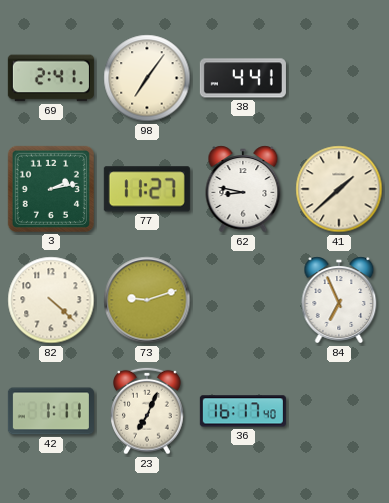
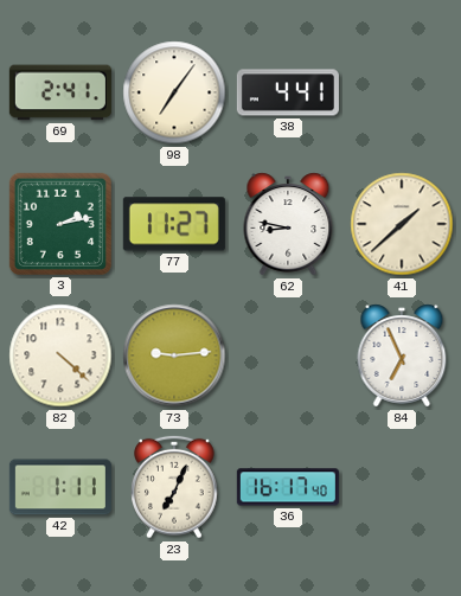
73: 9:12 -> 9:14
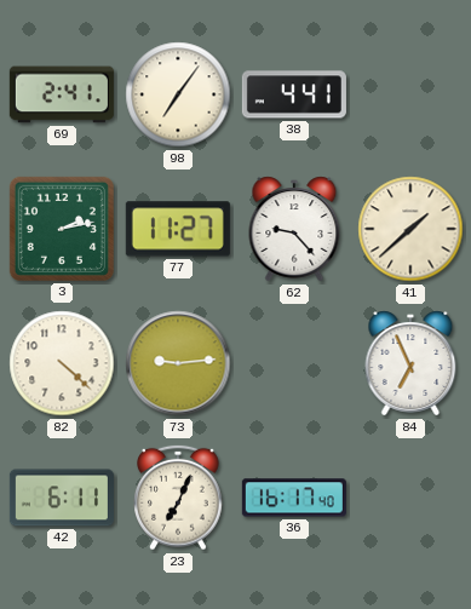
62: 8:47 -> 9:23
42: 1:11 -> 6:11
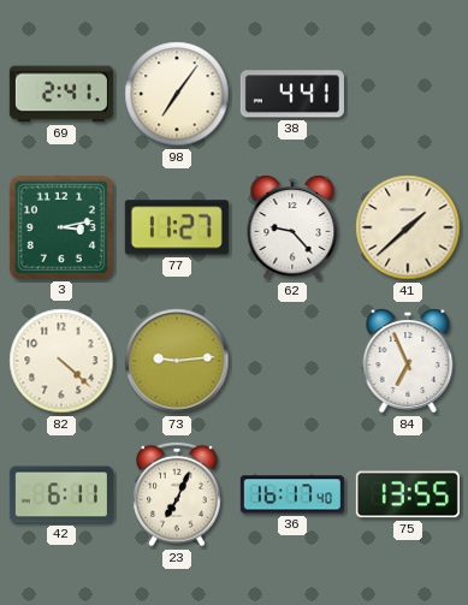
3: 2:13 -> 3:13
75: none -> 13:55
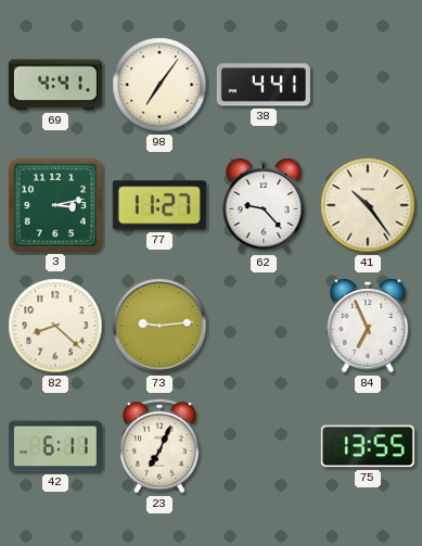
69: 2:41 -> 4:41
41: 1:38 -> 10:24
82: 4:22 -> 8:22
36: 16:17 -> none
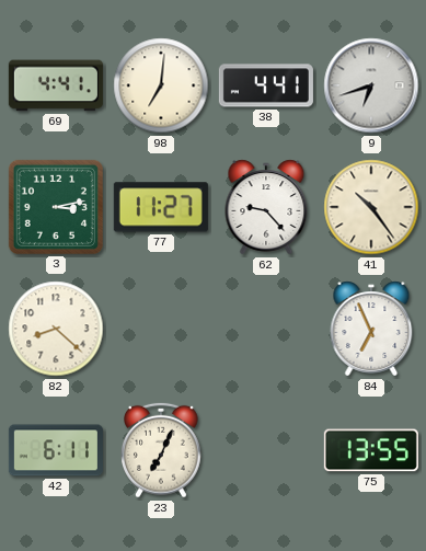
98: 7:06 -> 7:01
9: none -> 6:42
73: 9:14 -> none
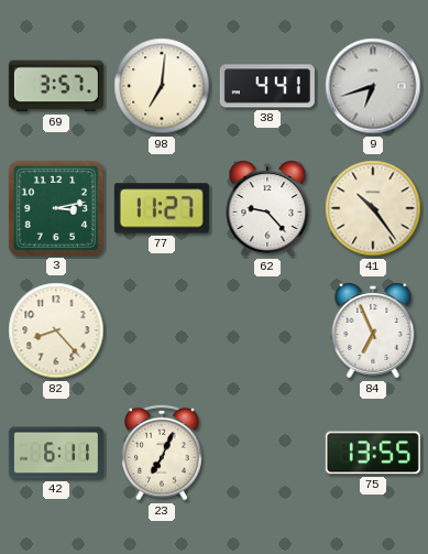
69: 4:41 -> 3:57
82: 8:22 -> 8:23
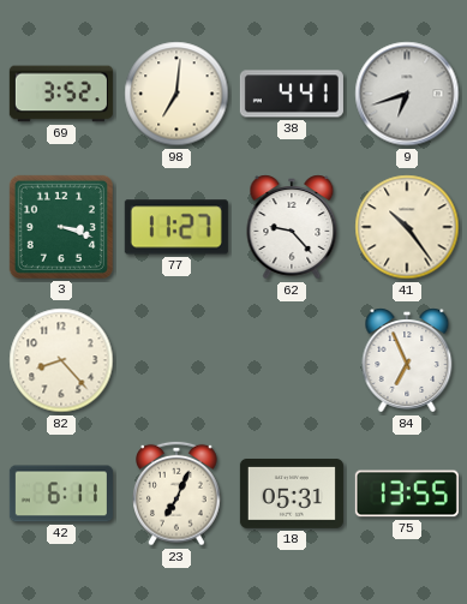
69: 3:57 -> 3:52
3: 3:13 -> 3:18
18: none -> 05:31
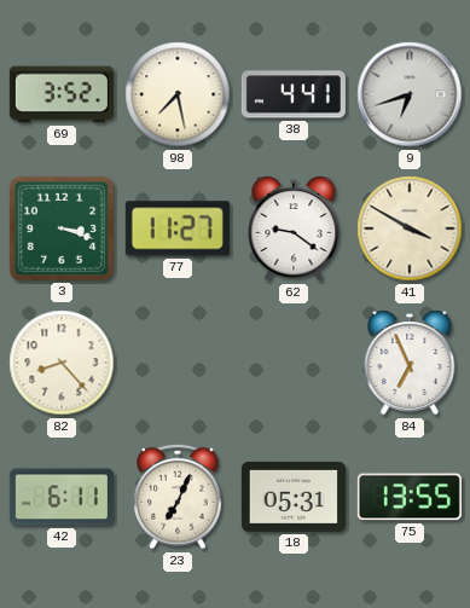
98: 7:01 -> 7:28
62: 9:23 -> 9:21
41: 10:24 -> 3:50
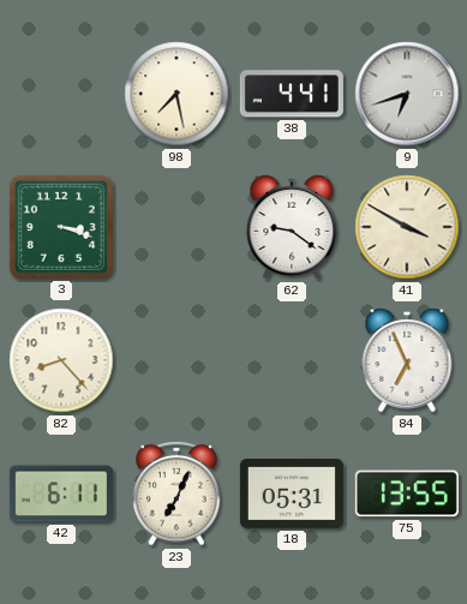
69: 3:52 -> none
77: 11:27 -> none
